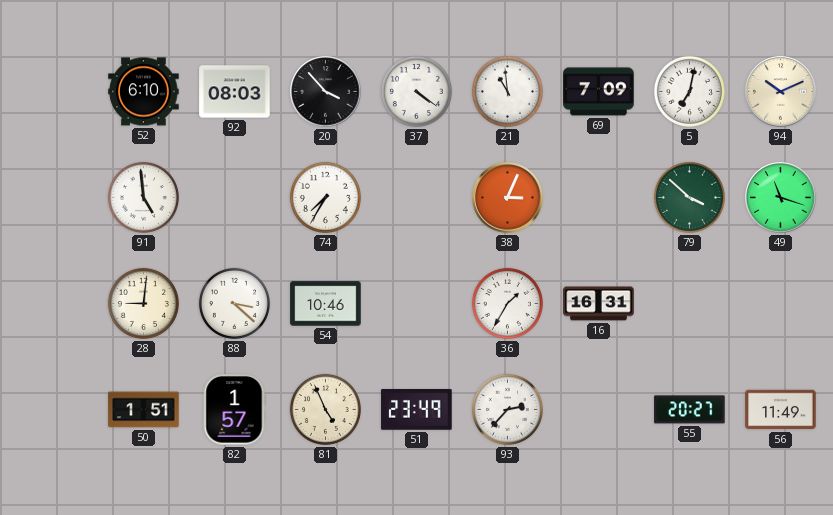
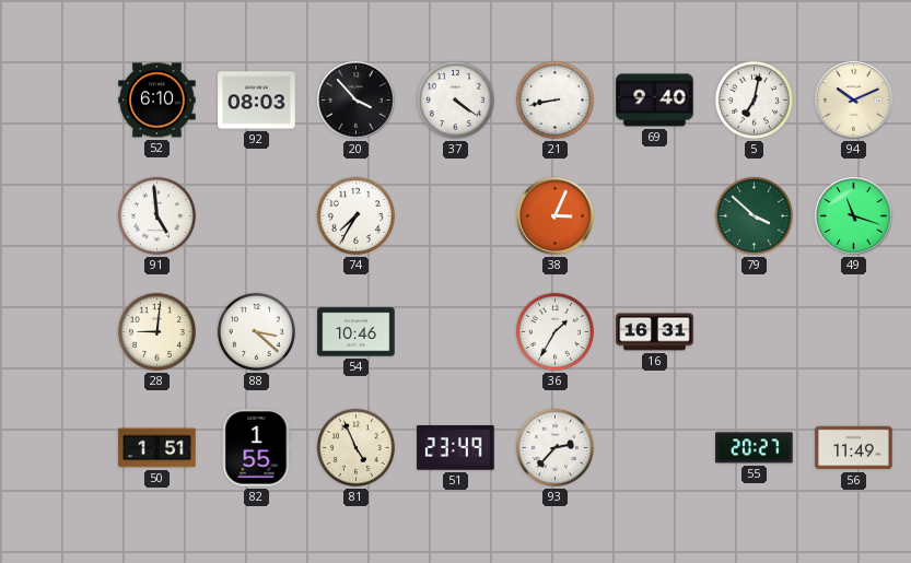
21: 10:59 -> 8:43
69: 7:09 -> 9:40
82: 1:57 -> 1:55
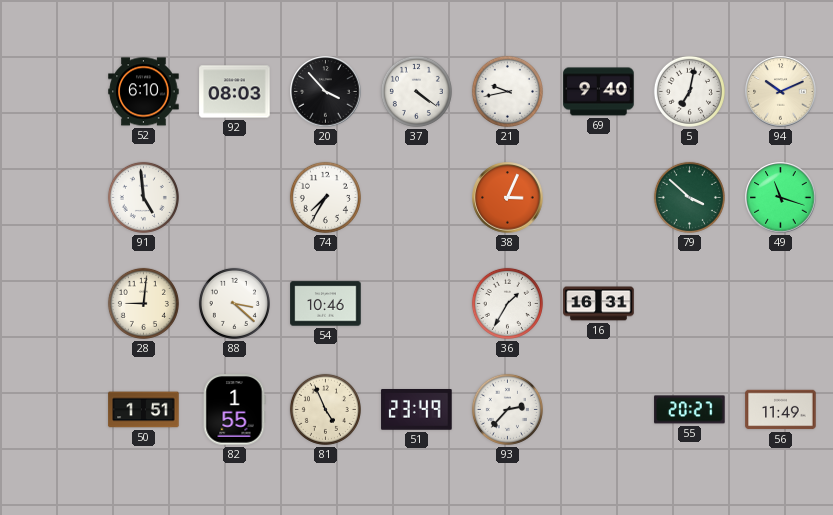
21: 8:43 -> 9:43
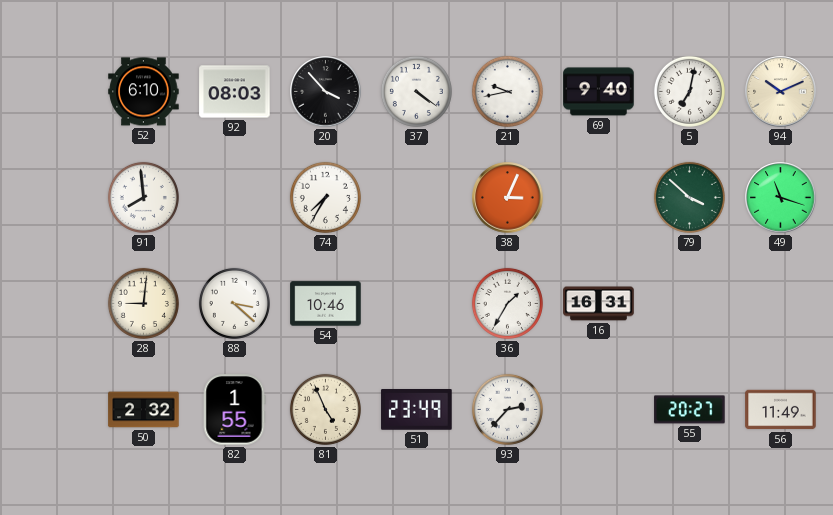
91: 4:59 -> 7:59
50: 1:51 -> 2:32
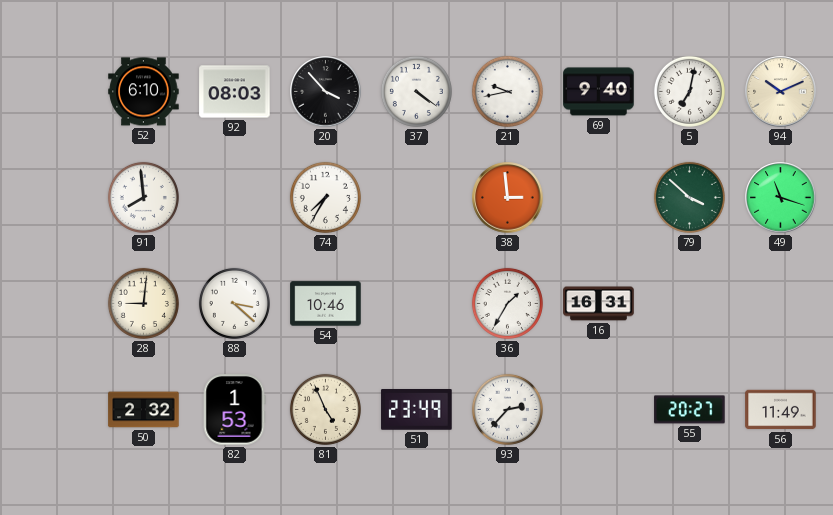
38: 3:04 -> 2:59
82: 1:55 -> 1:53
